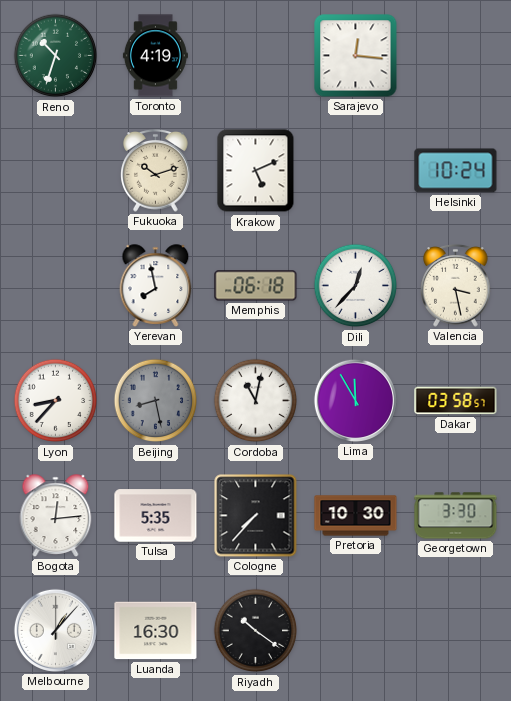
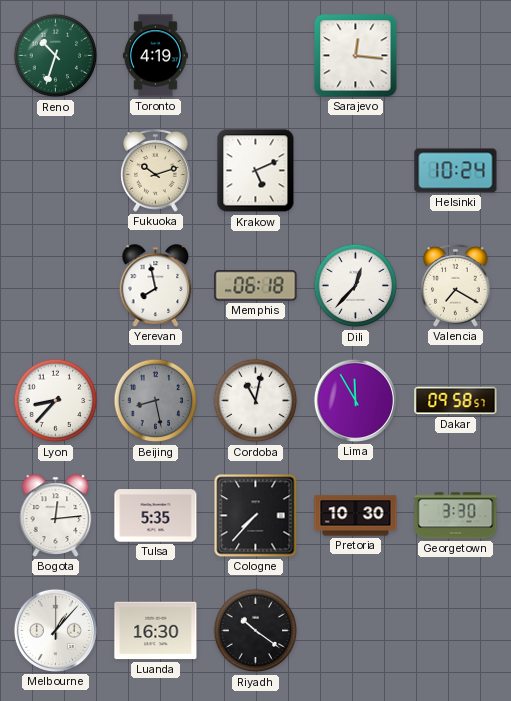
Valencia: 3:28 -> 7:20
Dakar: 03:58 -> 09:58
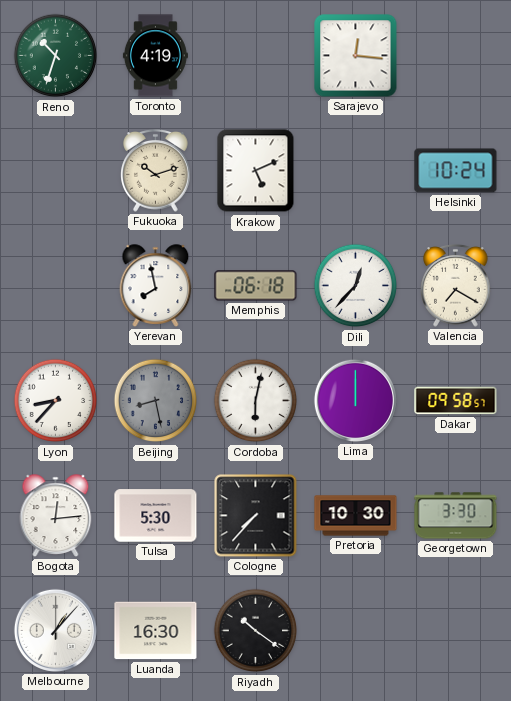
Cordoba: 11:02 -> 6:02
Lima: 11:55 -> 12:00
Tulsa: 5:35 -> 5:30
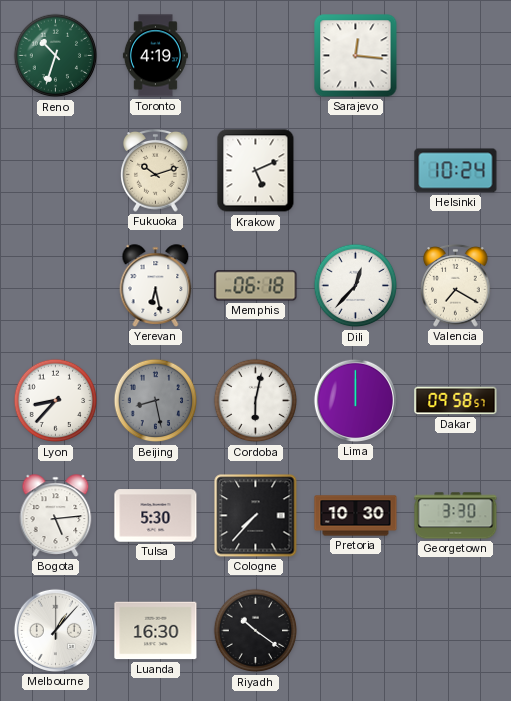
Yerevan: 7:58 -> 6:28
Bogota: 12:14 -> 5:14
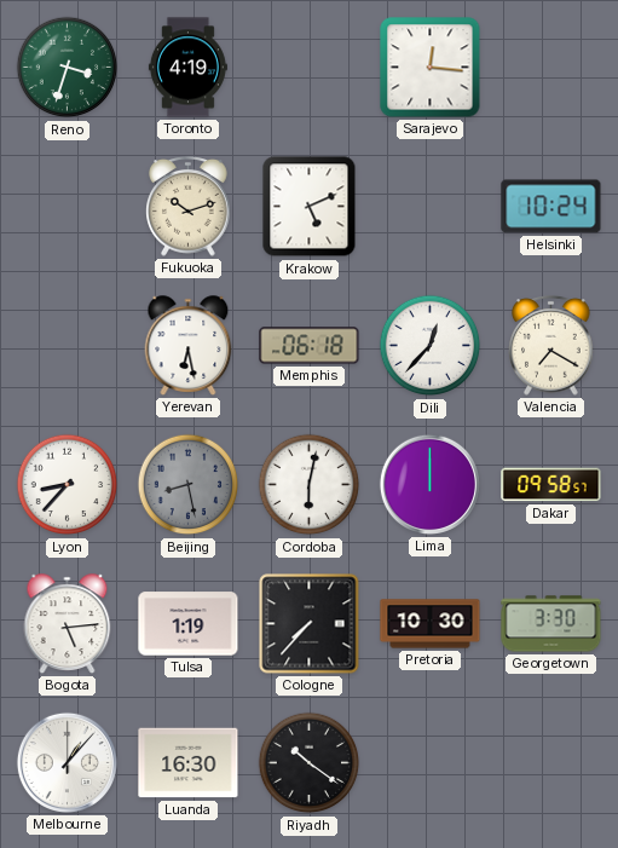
Reno: 10:33 -> 3:33
Tulsa: 5:30 -> 1:19
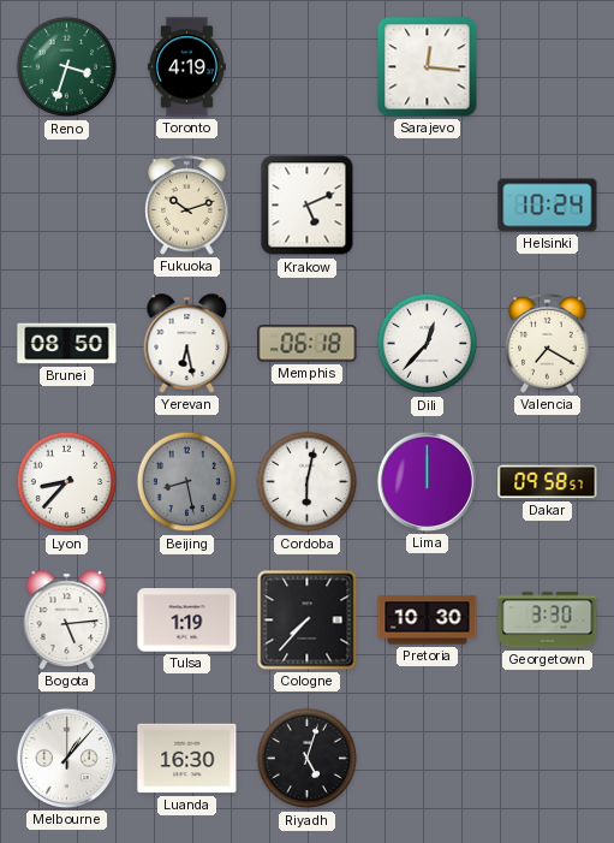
Brunei: none -> 08:50
Riyadh: 10:21 -> 5:03
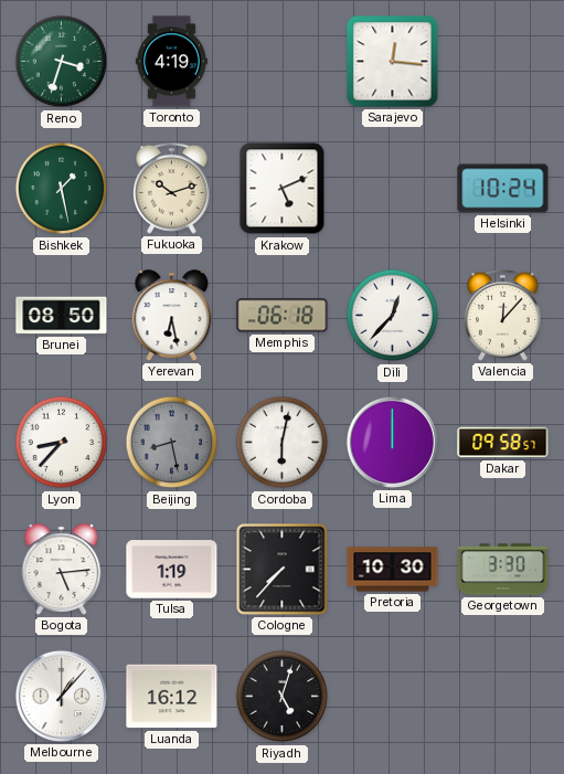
Bishkek: none -> 1:28
Valencia: 7:20 -> 12:07
Luanda: 16:30 -> 16:12
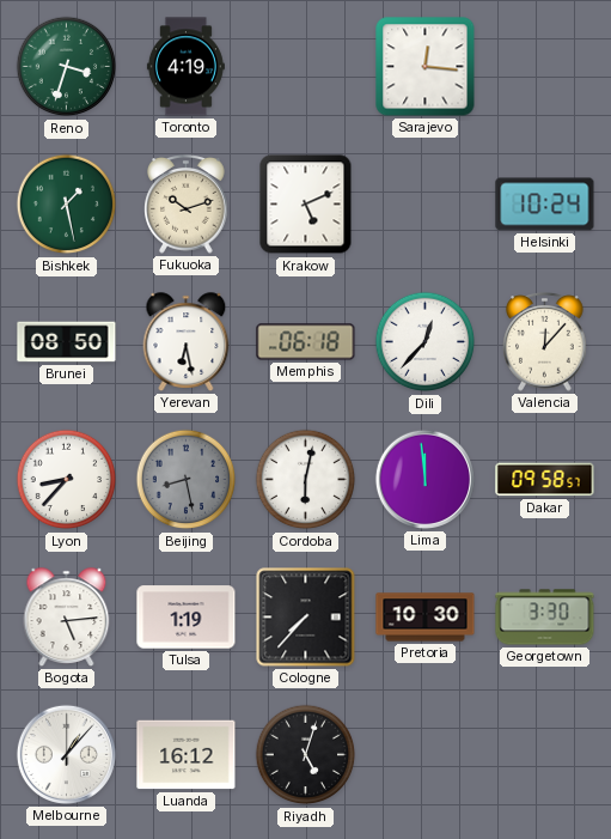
Lima: 12:00 -> 11:59
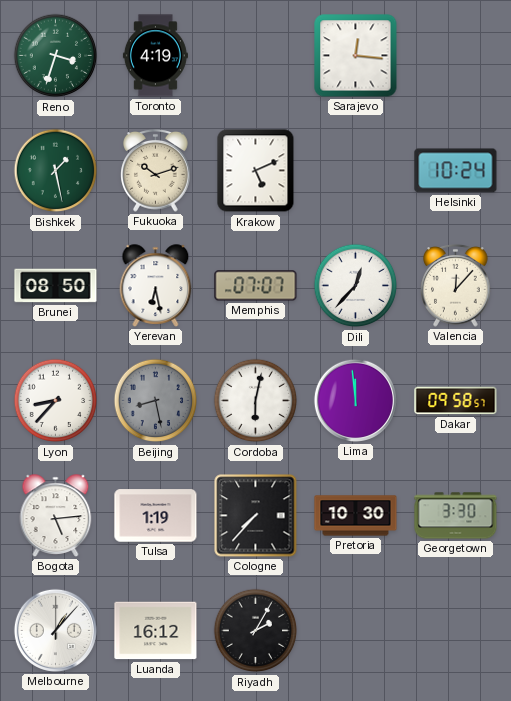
Memphis: 06:18 -> 07:07
Riyadh: 5:03 -> 2:05
